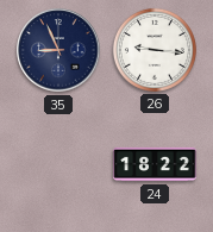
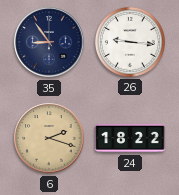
35: 8:56 -> 8:54
6: none -> 2:18
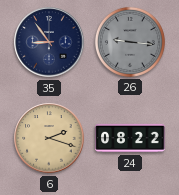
26 dial: white -> grey
24: 18:22 -> 08:22
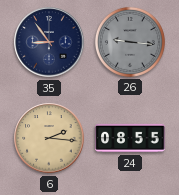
6: 2:18 -> 2:16
24: 08:22 -> 08:55
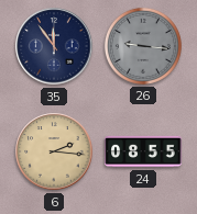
35: 8:54 -> 11:54
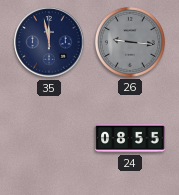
35: 11:54 -> 11:58
6: 2:16 -> none
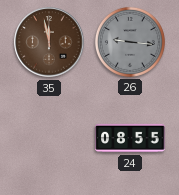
35 dial: navy -> brown
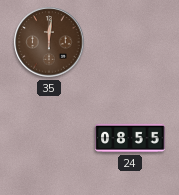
35: 11:58 -> 12:01
26: 9:16 -> none
